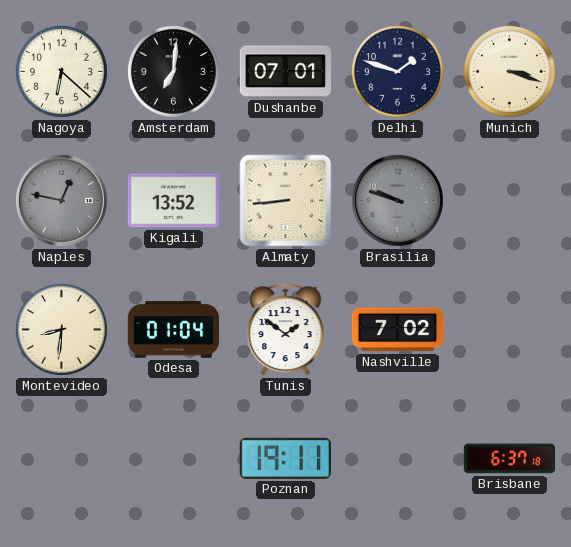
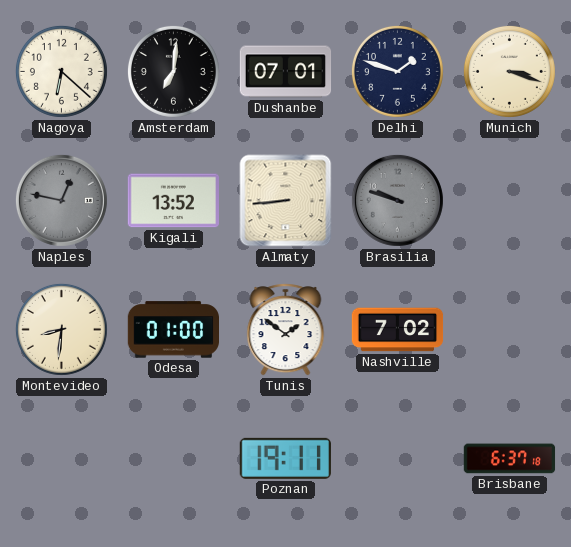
Odesa: 01:04 -> 01:00
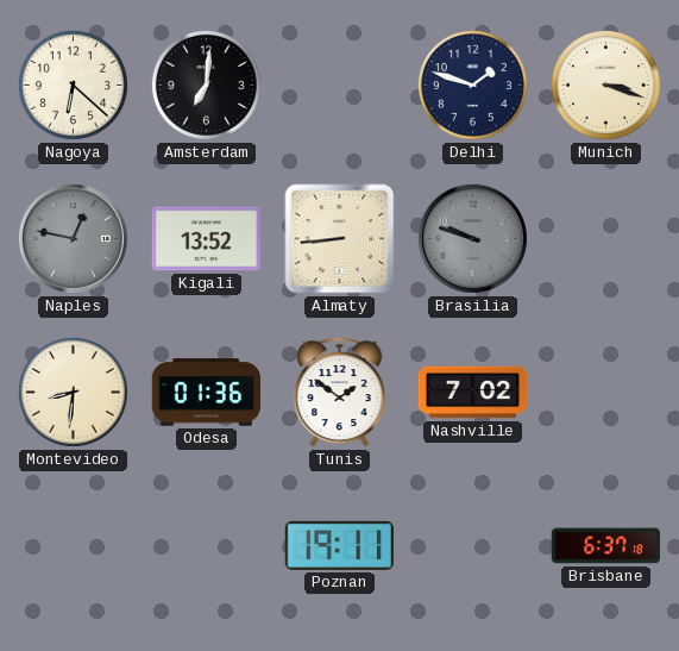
Dushanbe: 07:01 -> none
Odesa: 01:00 -> 01:36
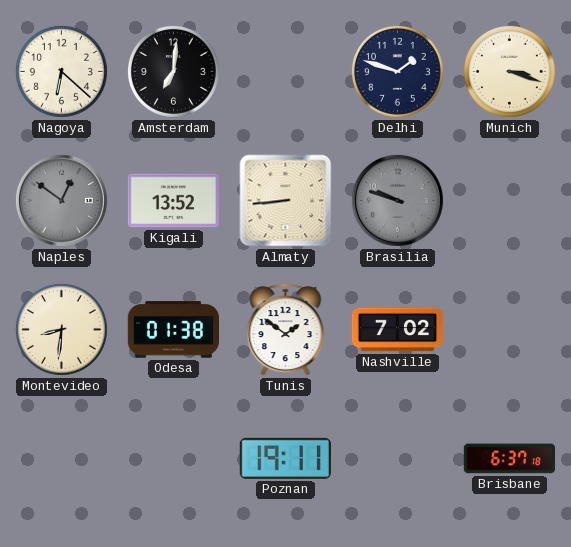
Naples: 12:47 -> 12:51
Odesa: 01:36 -> 01:38
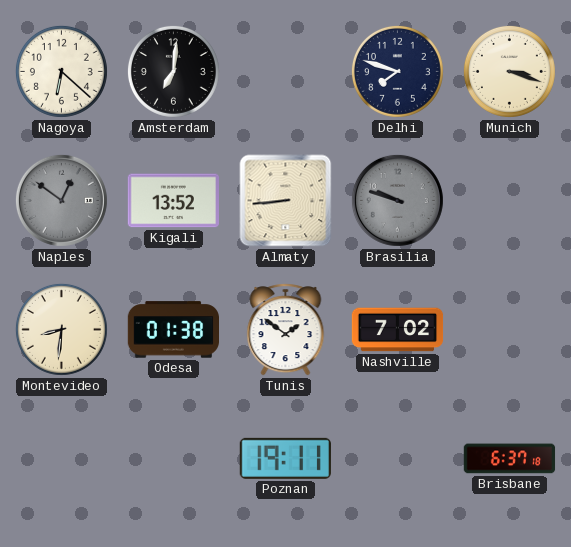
Delhi: 1:48 -> 7:48
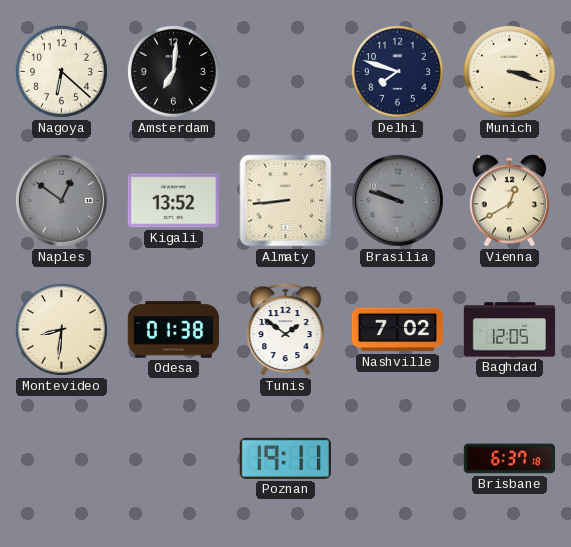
Vienna: none -> 12:40
Baghdad: none -> 12:05
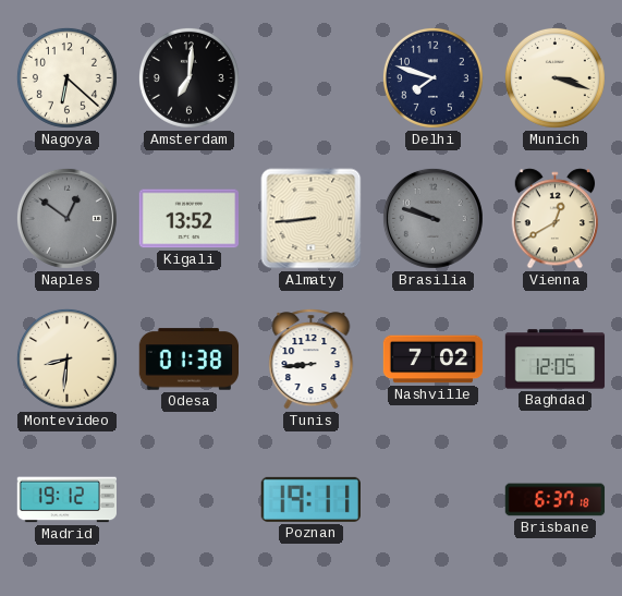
Tunis: 1:51 -> 8:44
Madrid: none -> 19:12
